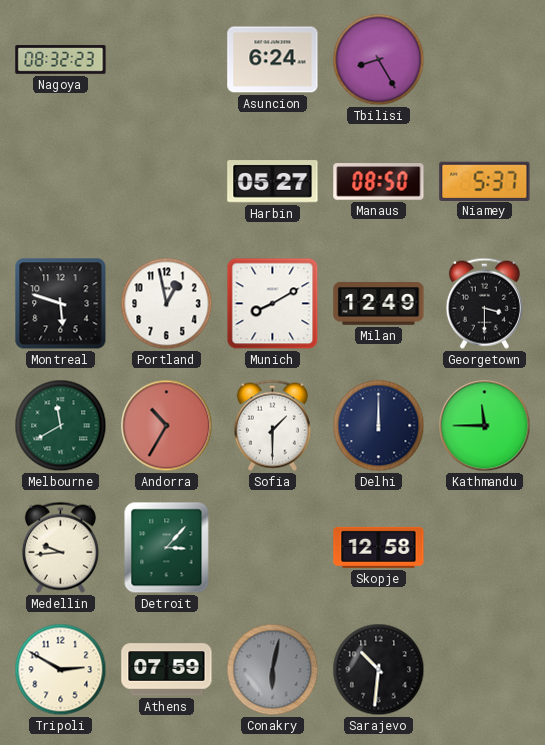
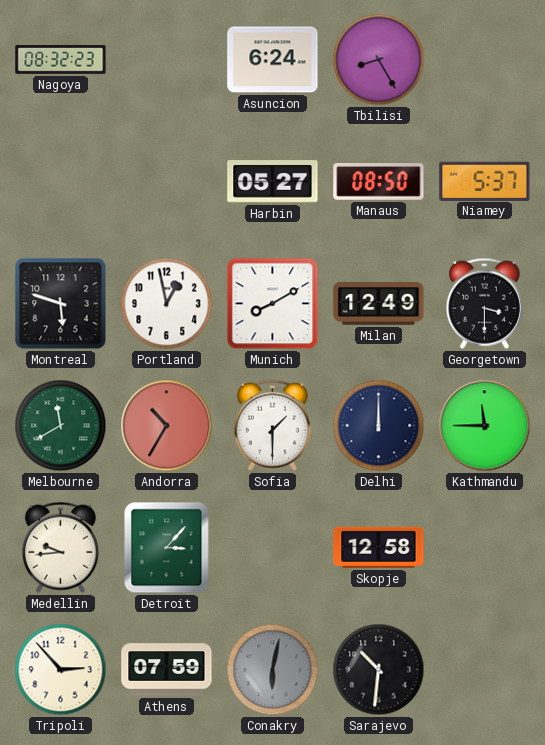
Tripoli: 2:50 -> 2:53
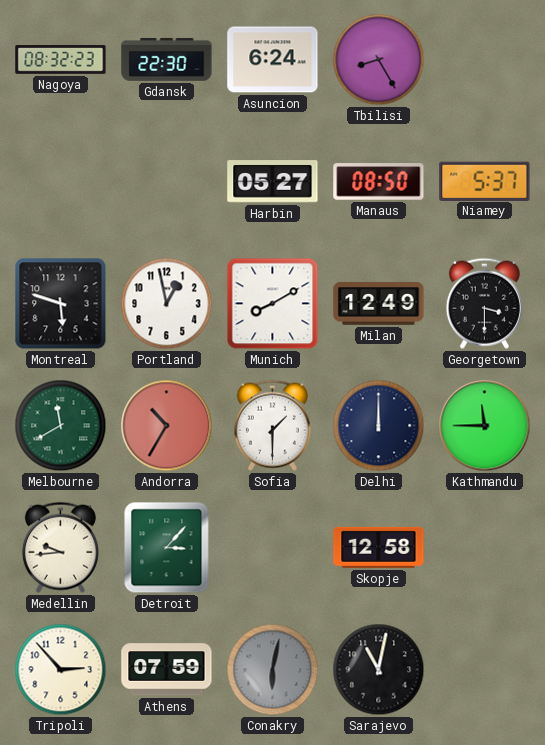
Gdansk: none -> 22:30
Sarajevo: 10:31 -> 11:02
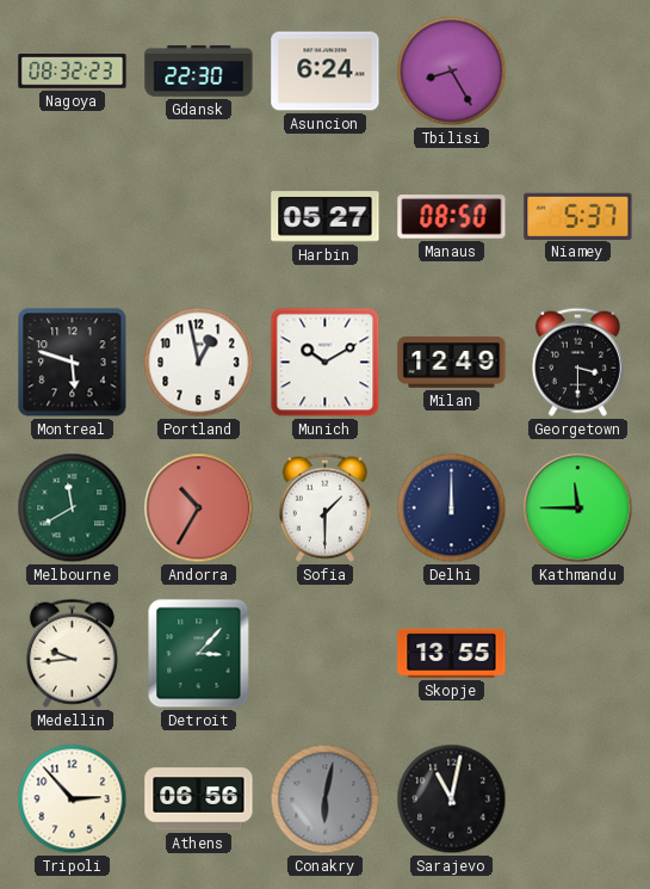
Munich: 8:10 -> 10:10
Skopje: 12:58 -> 13:55
Athens: 07:59 -> 06:56
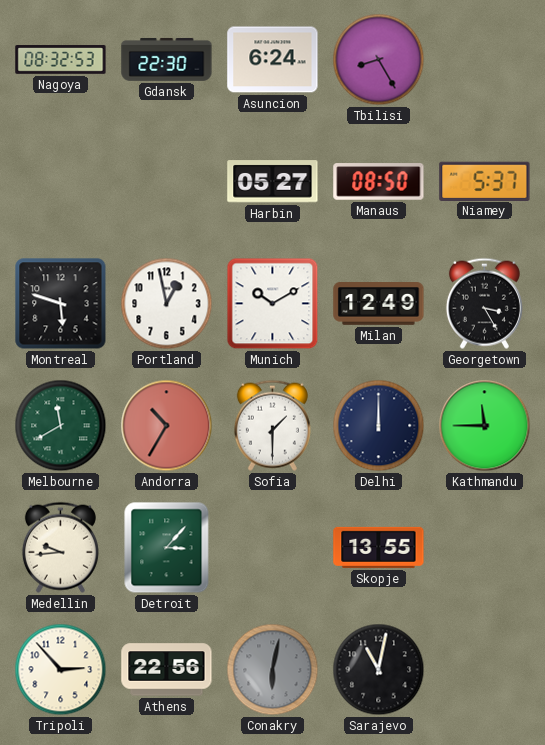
Nagoya: 08:32:23 -> 08:32:53
Georgetown: 3:30 -> 3:25
Athens: 06:56 -> 22:56
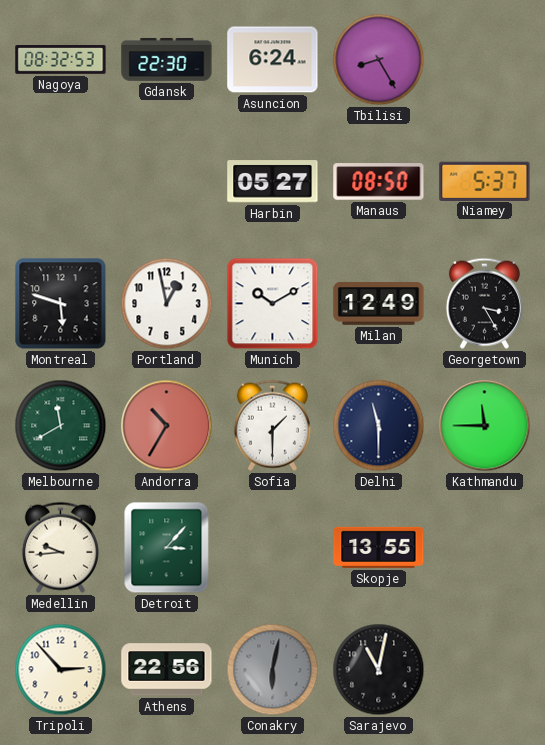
Delhi: 12:00 -> 11:30
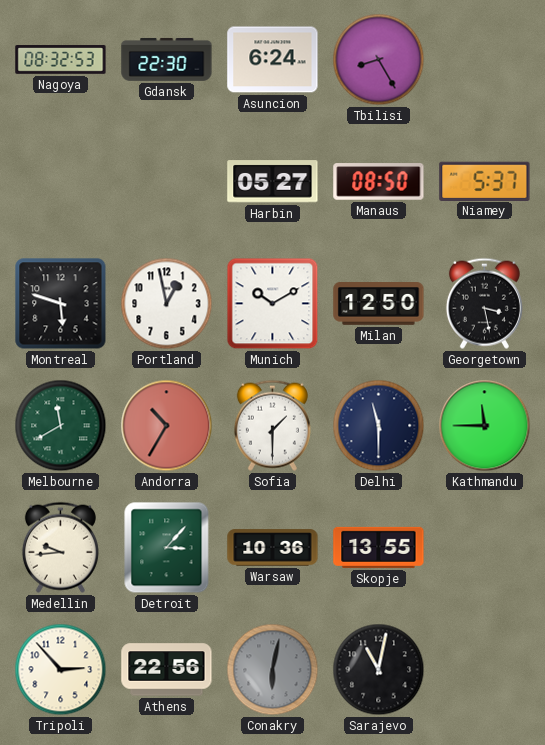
Milan: 12:49 -> 12:50
Georgetown: 3:25 -> 3:28
Warsaw: none -> 10:36
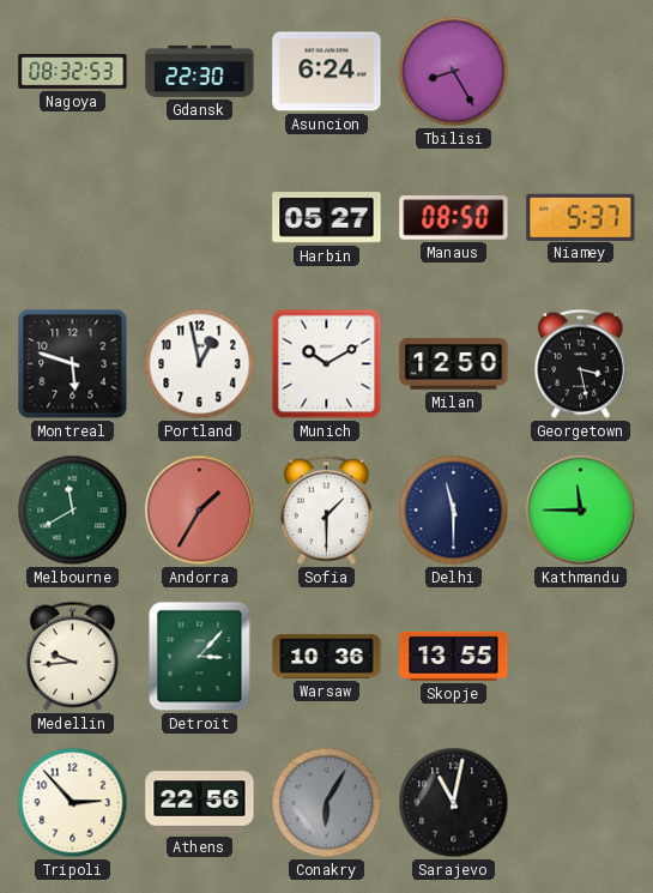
Andorra: 10:35 -> 1:35
Conakry: 6:02 -> 6:05
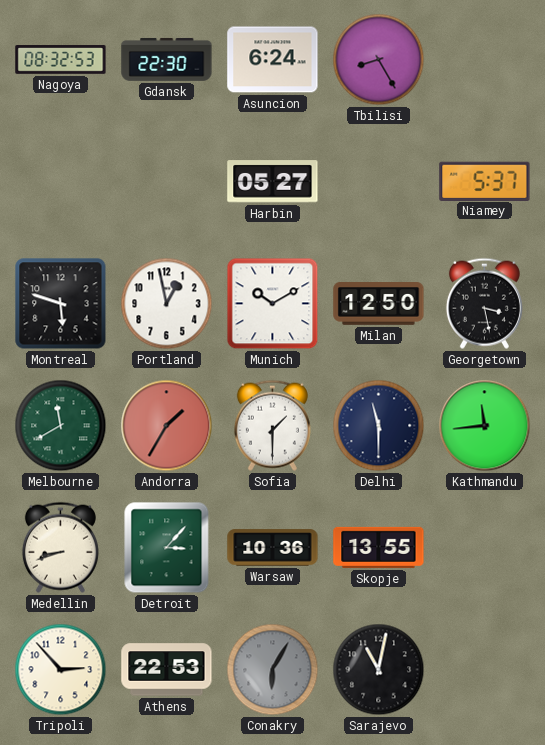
Manaus: 08:50 -> none
Kathmandu: 11:45 -> 11:44
Medellin: 9:44 -> 8:42
Athens: 22:56 -> 22:53
